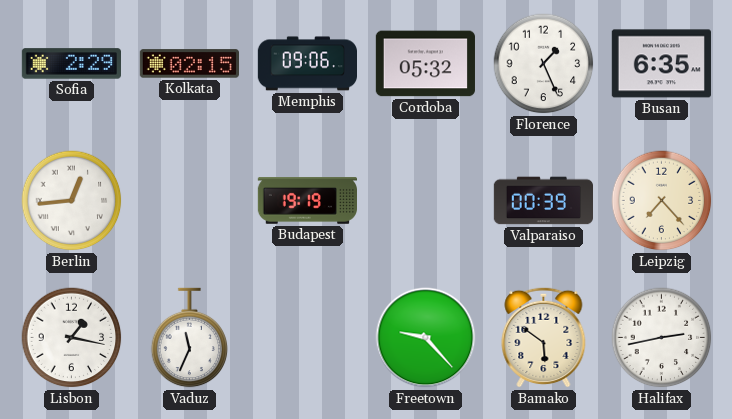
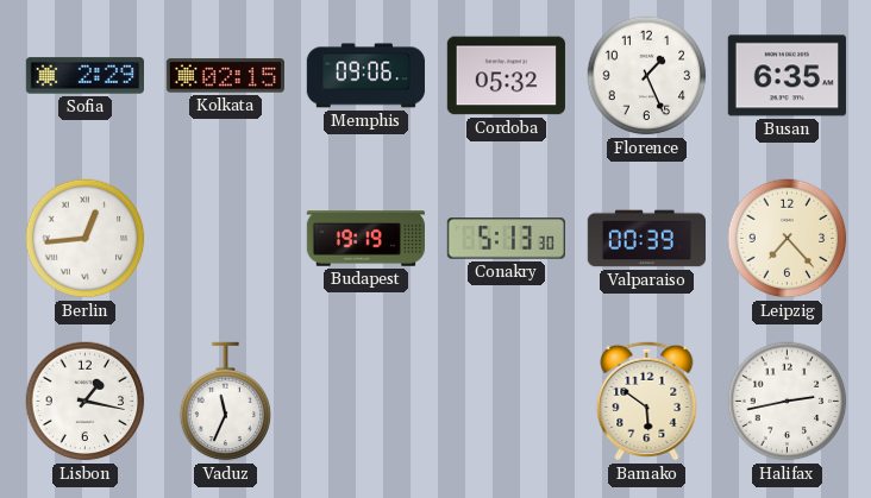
Conakry: none -> 5:13
Freetown: 9:23 -> none
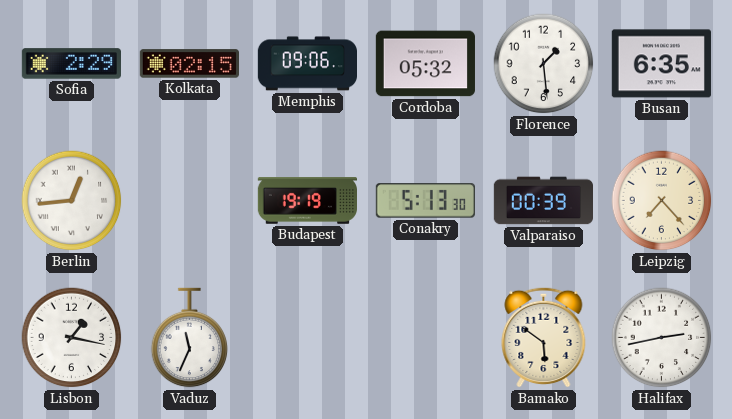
Florence: 1:26 -> 1:29
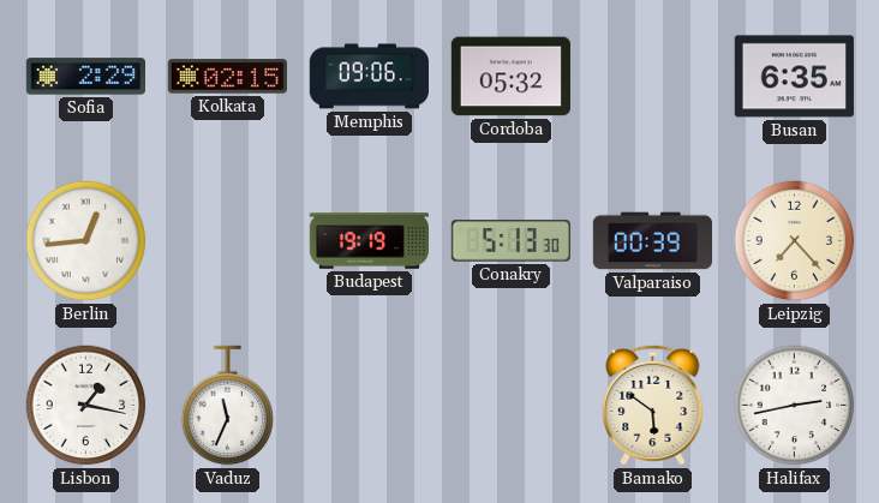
Florence: 1:29 -> none
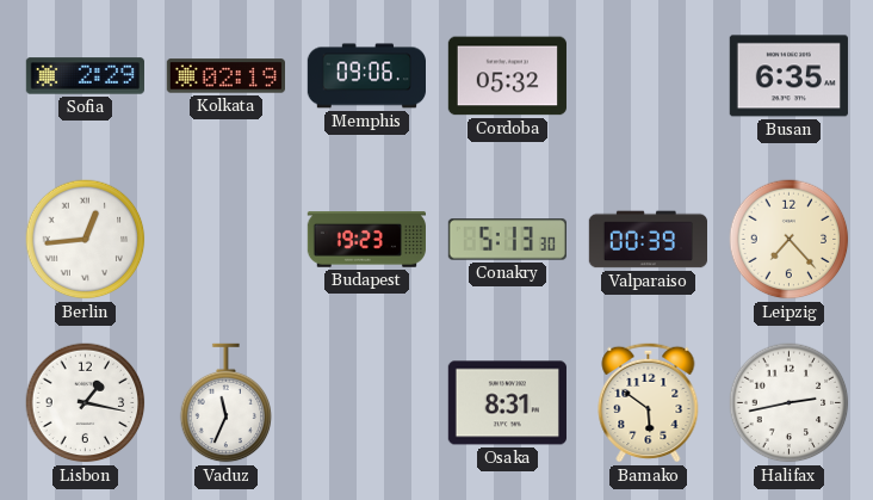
Kolkata: 02:15 -> 02:19
Budapest: 19:19 -> 19:23
Osaka: none -> 8:31
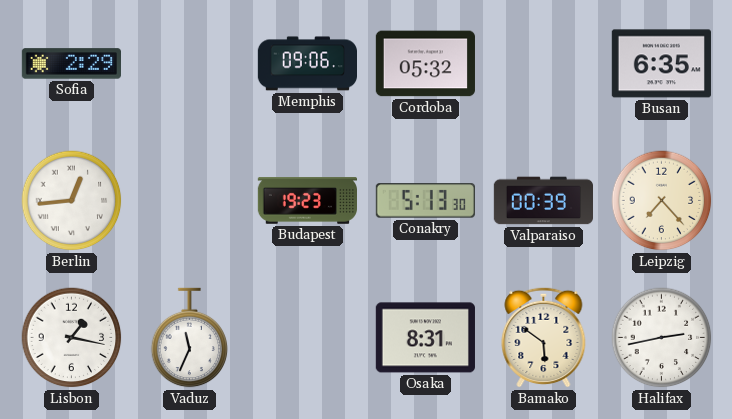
Kolkata: 02:19 -> none
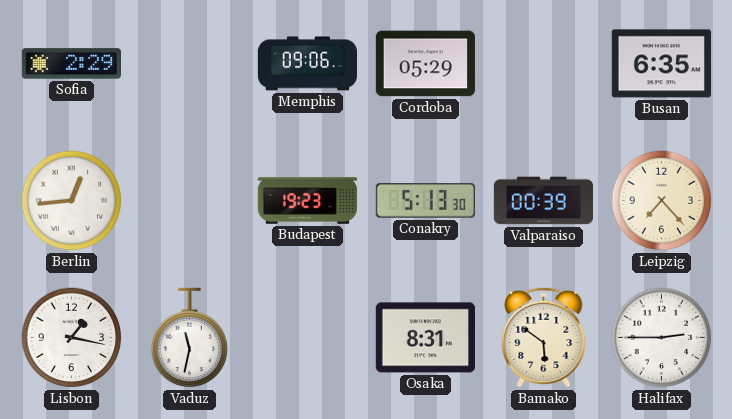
Cordoba: 05:32 -> 05:29
Vaduz: 11:34 -> 11:32
Halifax: 2:43 -> 2:45
